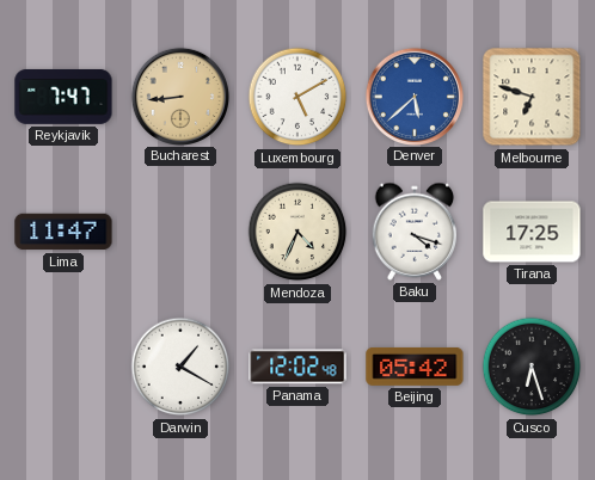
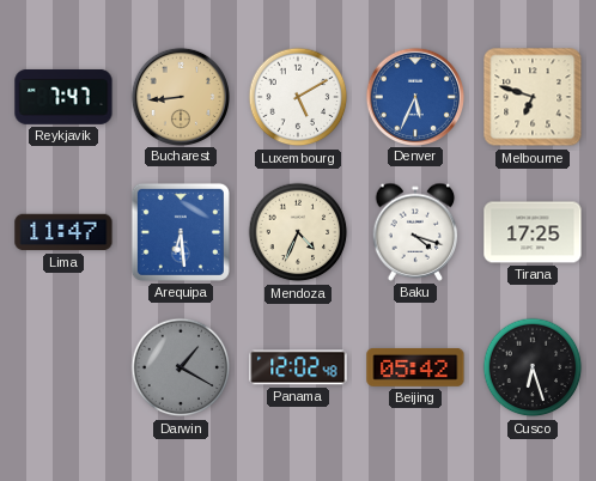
Denver: 5:38 -> 5:34
Arequipa: none -> 6:29
Darwin dial: white -> grey
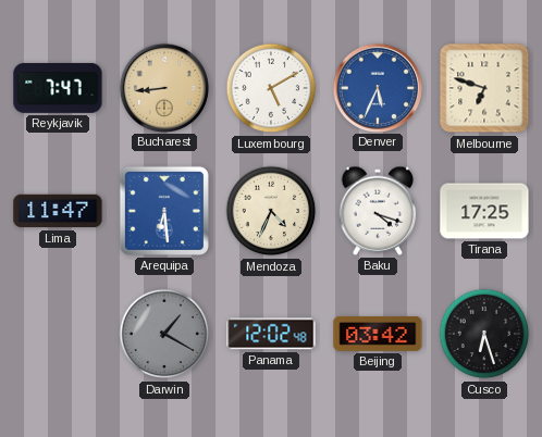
Beijing: 05:42 -> 03:42
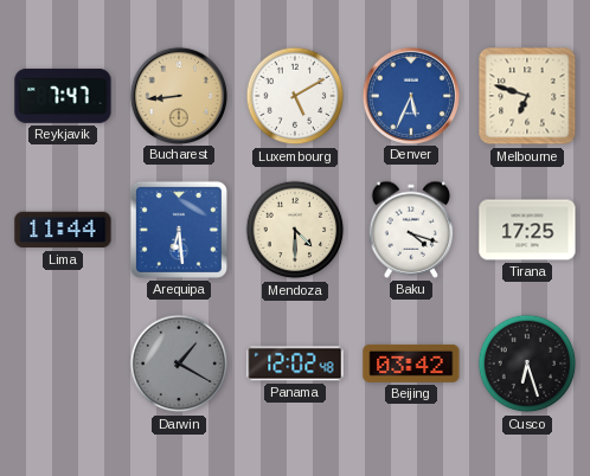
Lima: 11:47 -> 11:44
Mendoza: 4:34 -> 4:30
